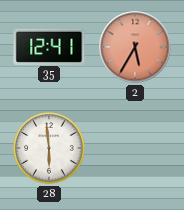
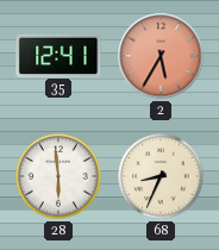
68: none -> 8:34
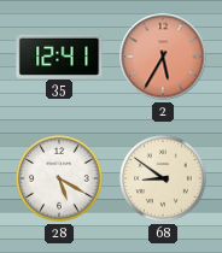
28: 5:59 -> 5:20
68: 8:34 -> 8:51
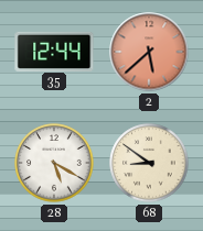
35: 12:41 -> 12:44
2: 5:35 -> 5:38
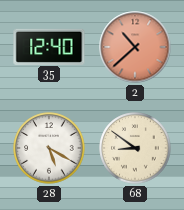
35: 12:44 -> 12:40
2: 5:38 -> 10:38
